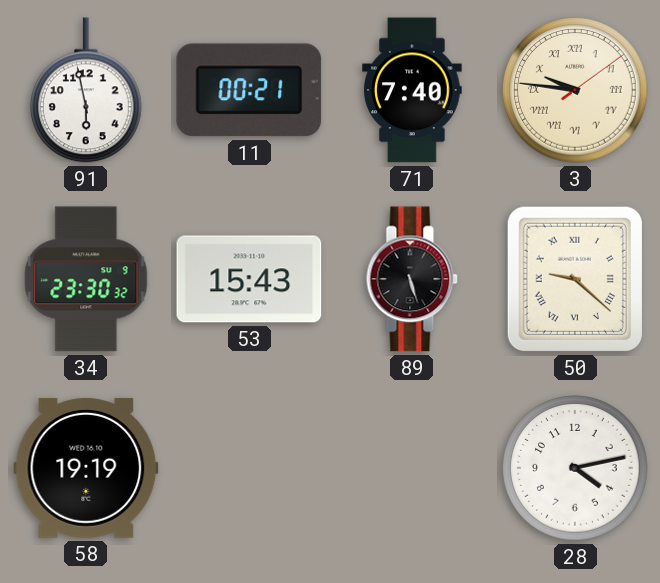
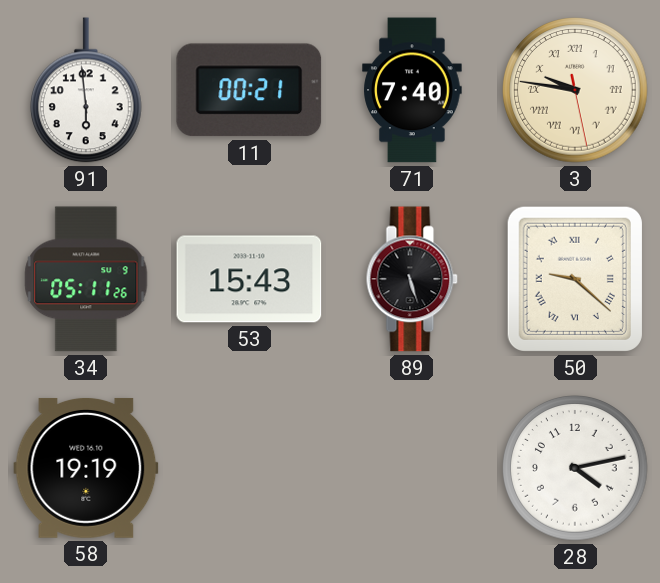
91: 5:58 -> 5:59
3: 9:46:09 -> 9:46:28
34: 23:30 -> 05:11
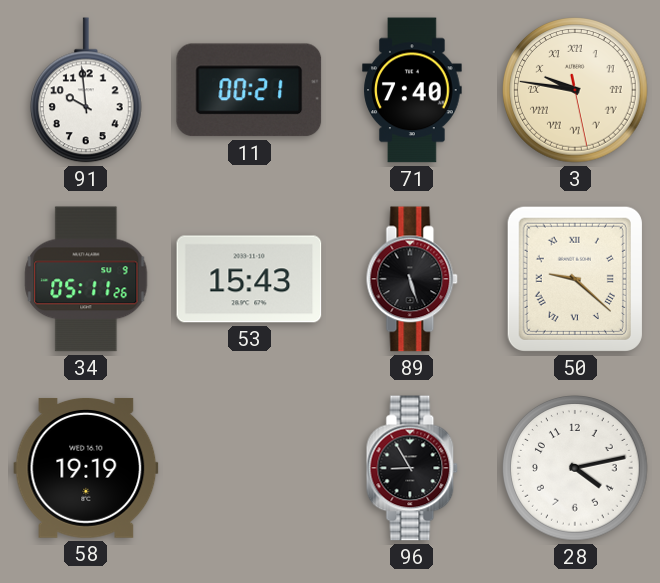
91: 5:59 -> 9:59
96: none -> 8:55
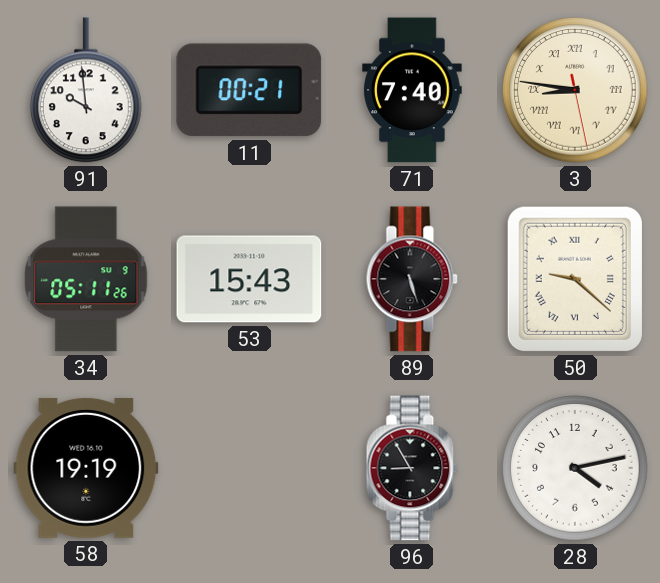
3: 9:46 -> 8:46
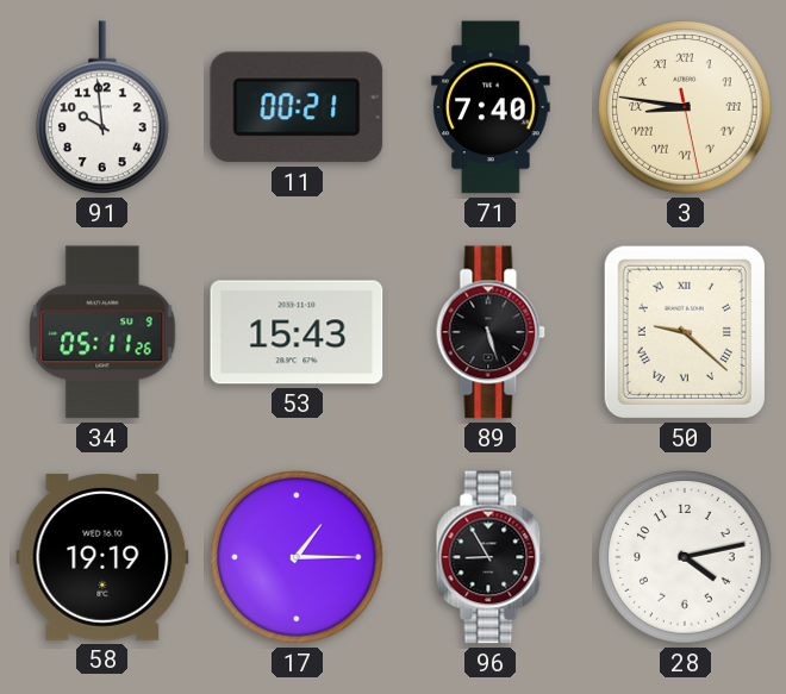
17: none -> 1:15
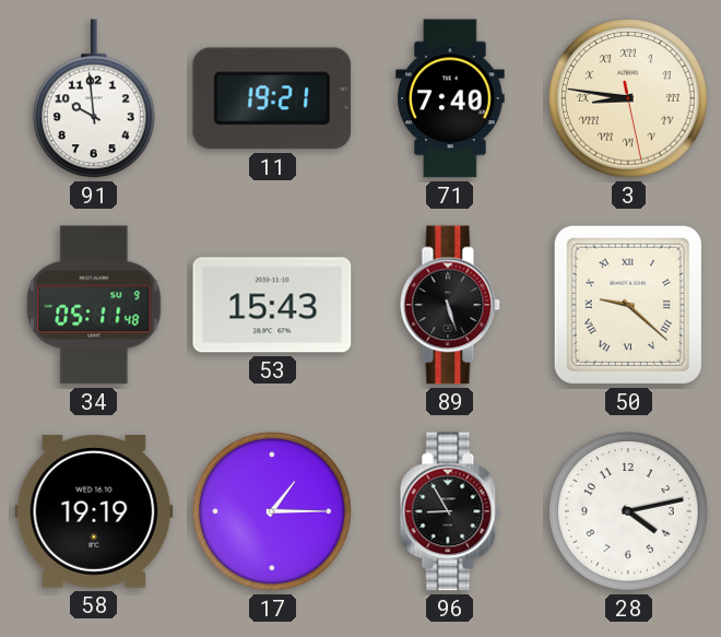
11: 00:21 -> 19:21
34: 05:11:26 -> 05:11:48
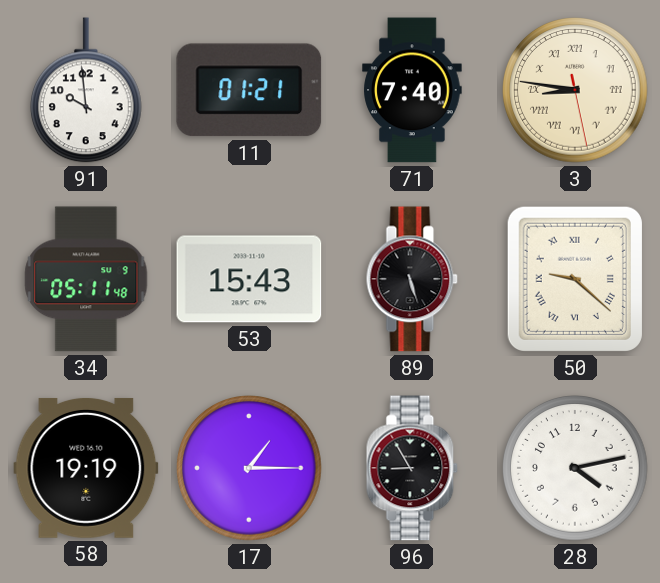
11: 19:21 -> 01:21
